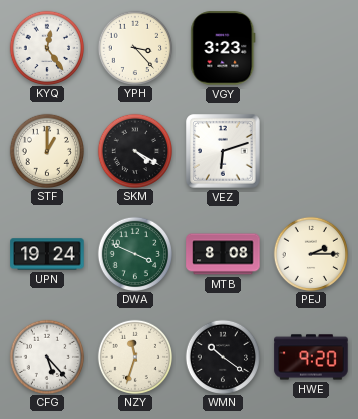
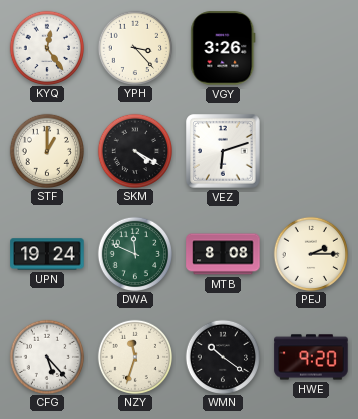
VGY: 3:23 -> 3:26
DWA: 3:49 -> 11:49
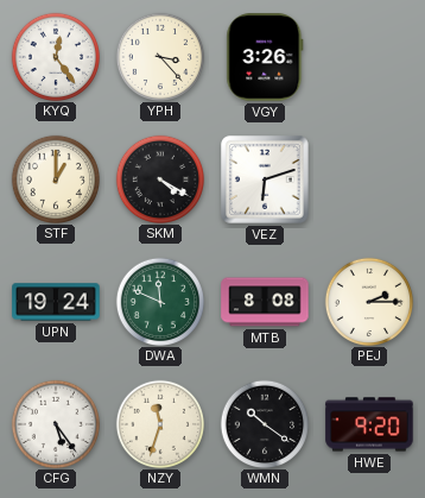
CFG: 5:23 -> 5:24
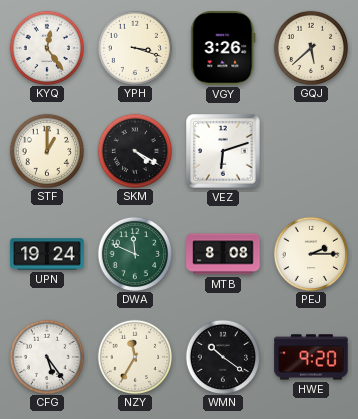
YPH: 3:23 -> 3:18
GQJ: none -> 5:38
NZY: 11:33 -> 11:35
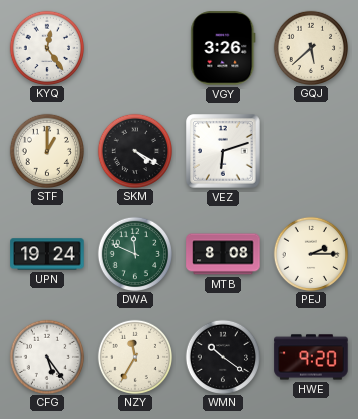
YPH: 3:18 -> none
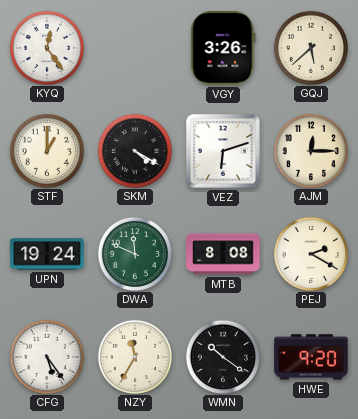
AJM: none -> 12:15
PEJ: 2:15 -> 2:20
